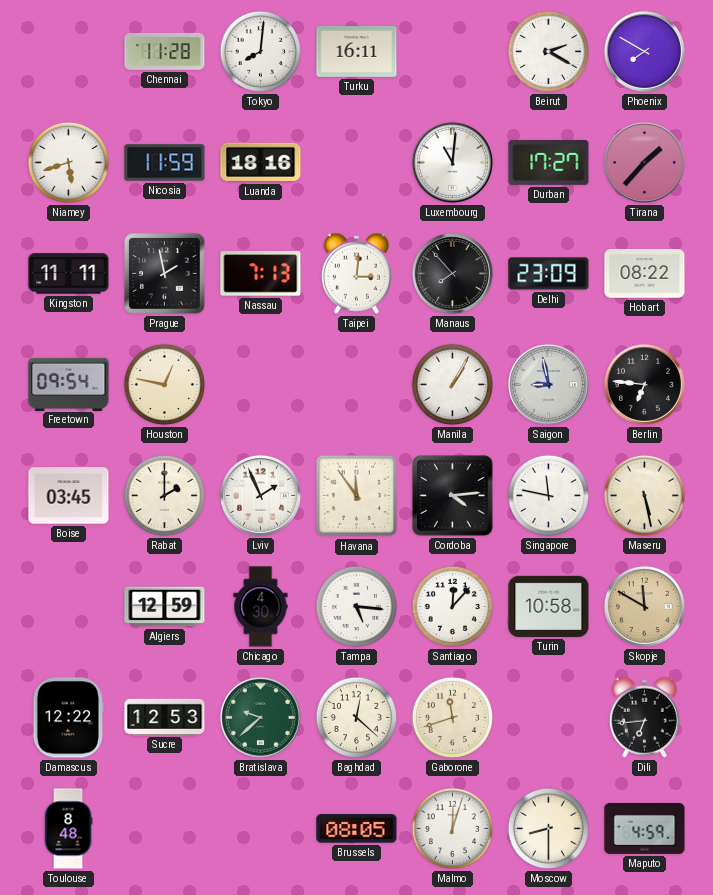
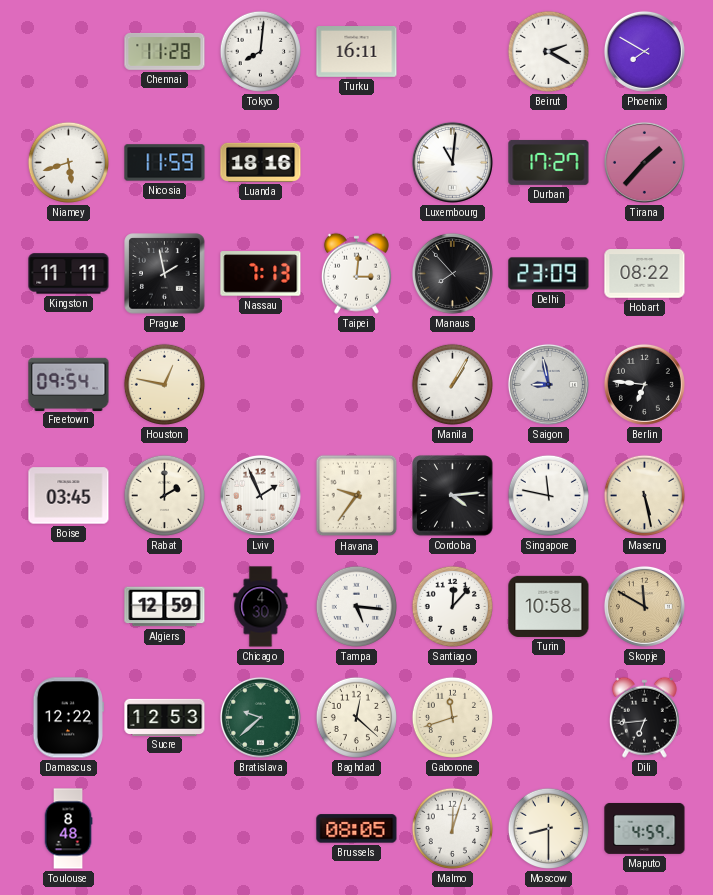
Havana: 11:54 -> 9:36
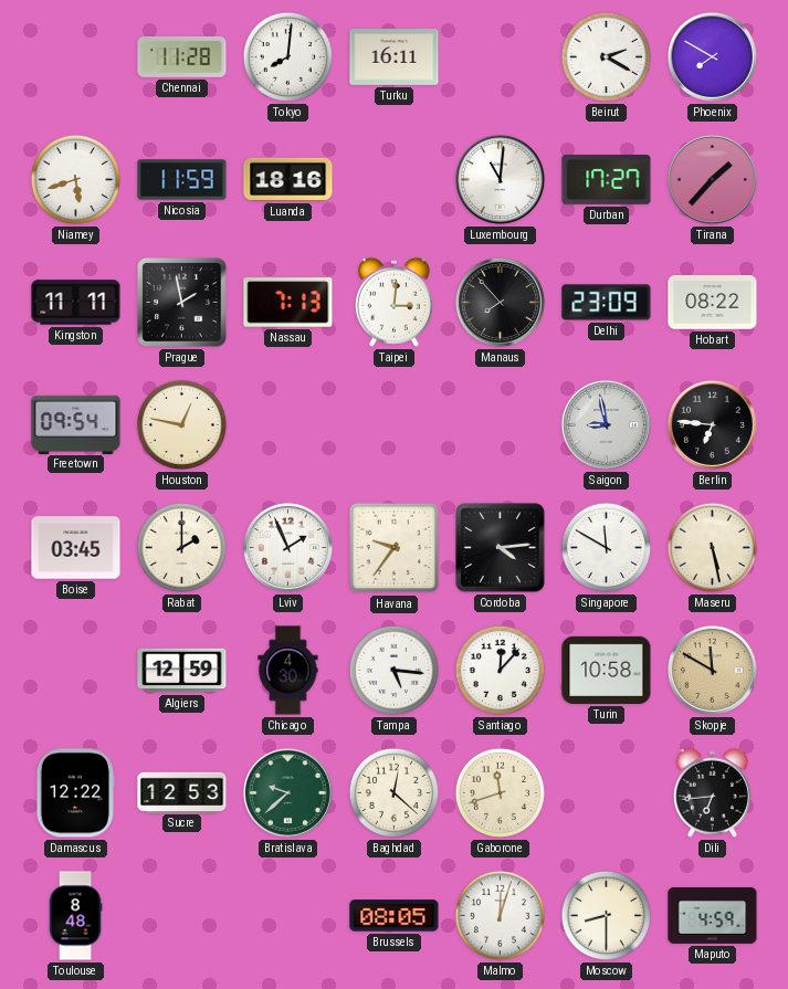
Manila: 1:05 -> none
Singapore: 11:47 -> 11:50
